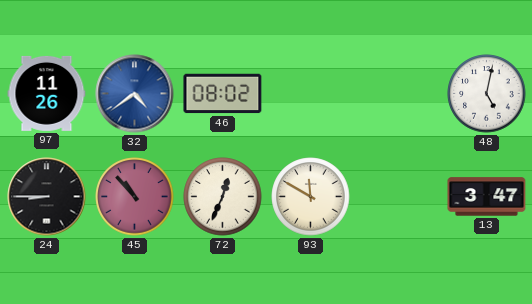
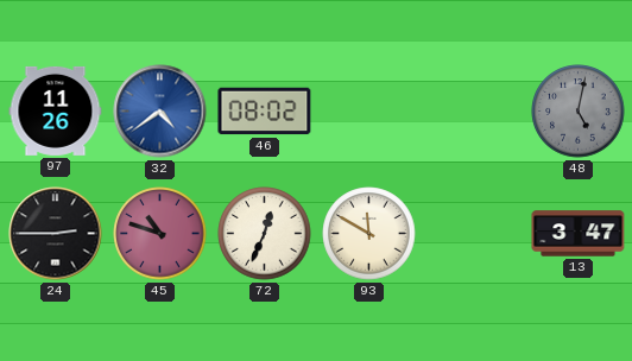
48 dial: white -> grey
24: 8:45 -> 2:45
45: 10:53 -> 10:48
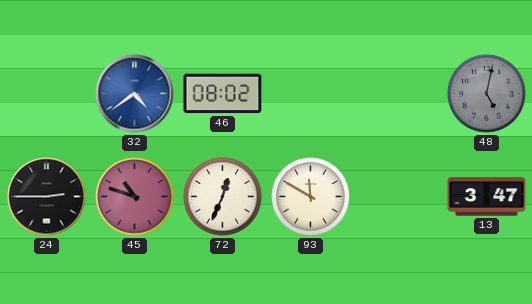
97: 11:26 -> none
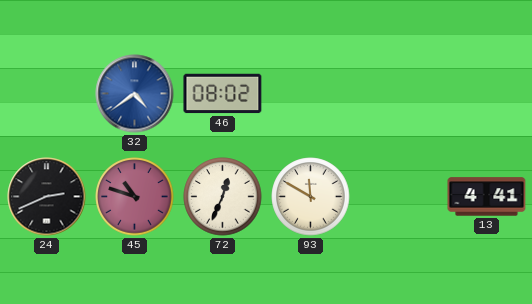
48: 5:02 -> none
24: 2:45 -> 2:41
13: 3:47 -> 4:41
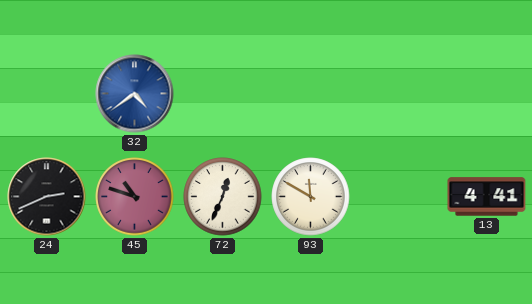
46: 08:02 -> none
